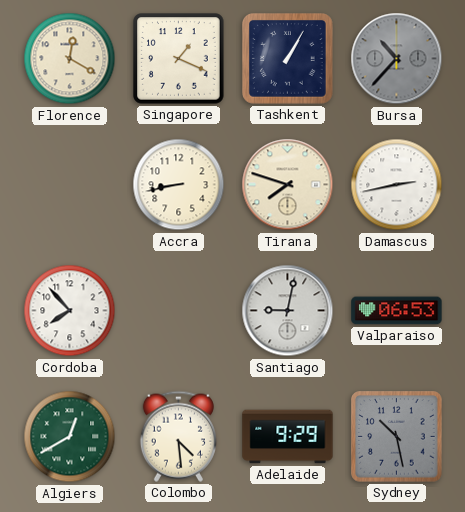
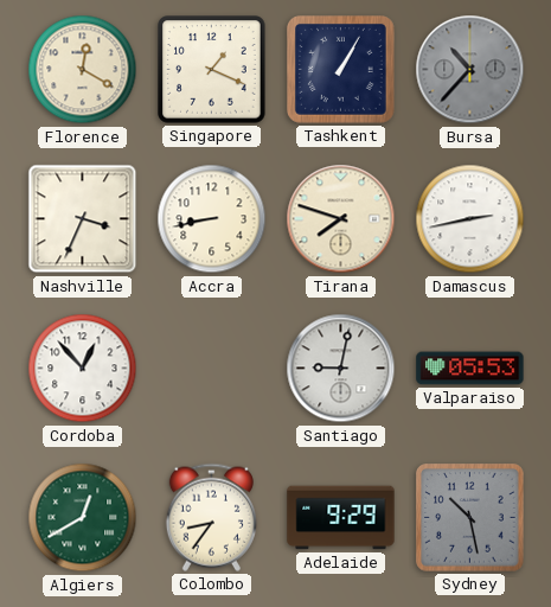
Nashville: none -> 3:34
Cordoba: 7:53 -> 12:53
Valparaiso: 06:53 -> 05:53
Colombo: 4:29 -> 8:36
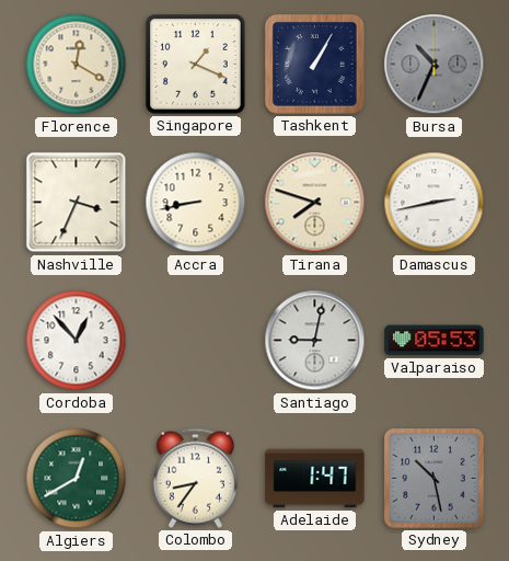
Bursa: 10:37 -> 10:34
Adelaide: 9:29 -> 1:47
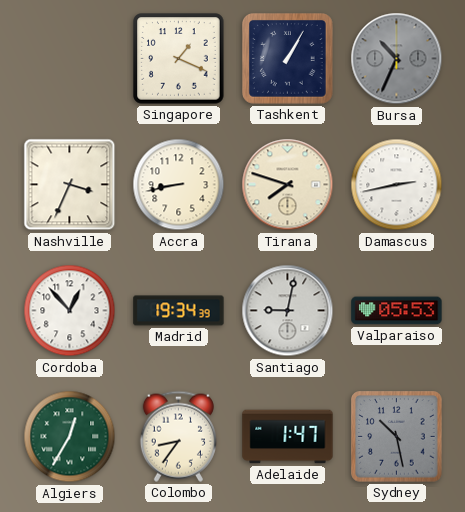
Florence: 12:20 -> none
Madrid: none -> 19:34
Algiers: 12:40 -> 12:35
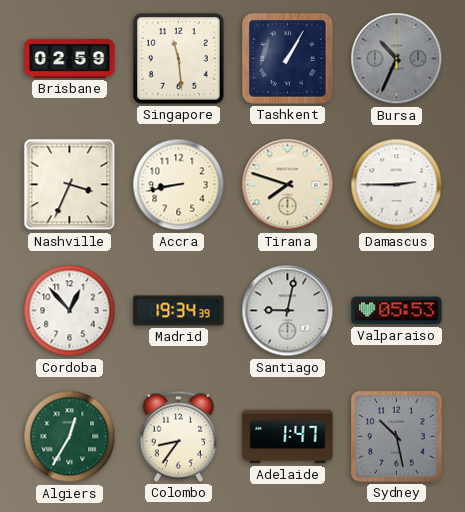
Brisbane: none -> 02:59
Singapore: 1:19 -> 11:29
Damascus: 2:43 -> 2:45
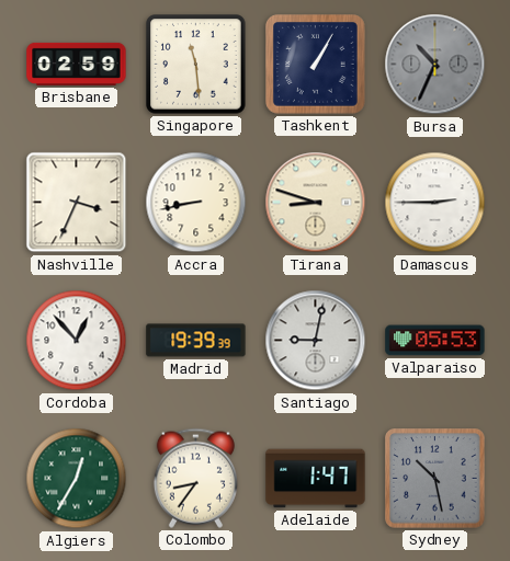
Tirana: 7:48 -> 8:48
Madrid: 19:34 -> 19:39
